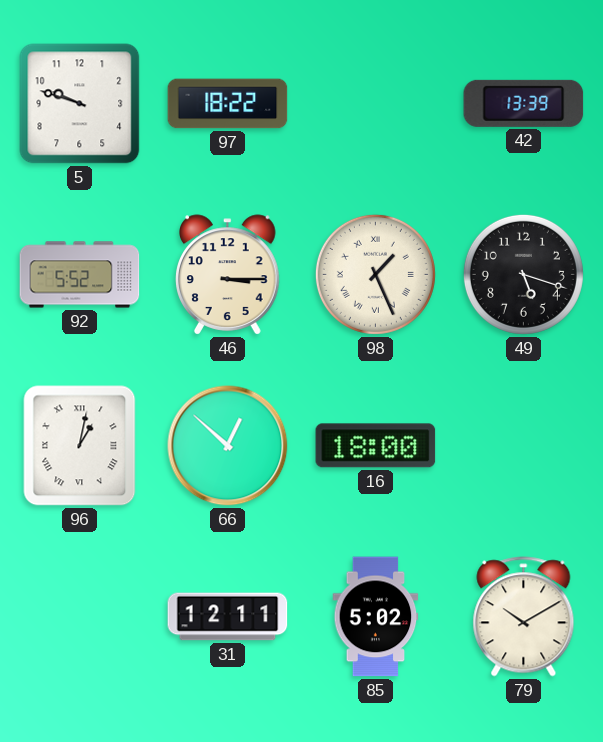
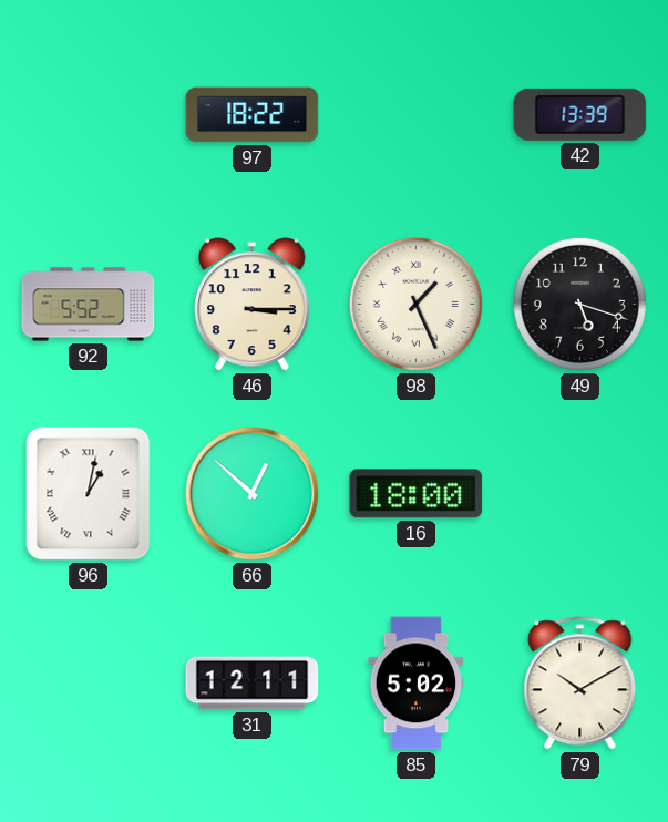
5: 9:48 -> none
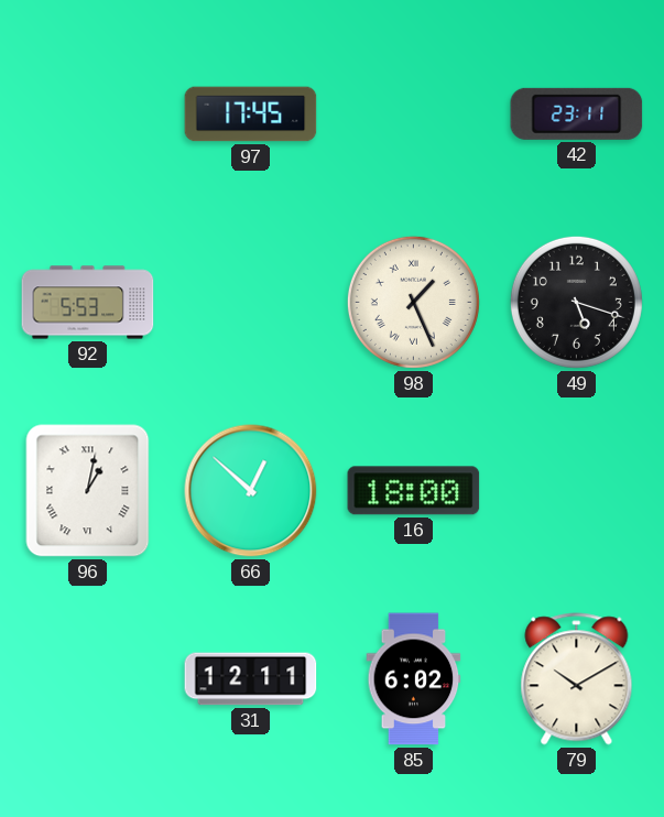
97: 18:22 -> 17:45
42: 13:39 -> 23:11
92: 5:52 -> 5:53
46: 3:15 -> none
85: 5:02 -> 6:02
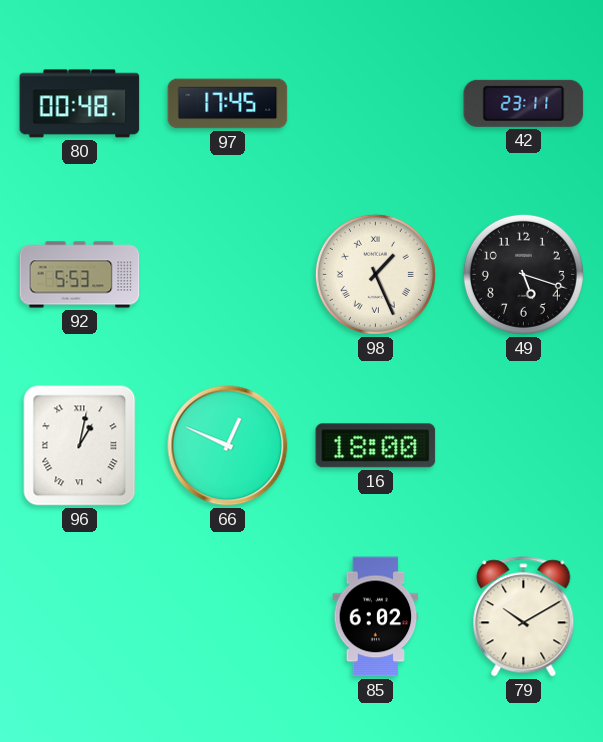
80: none -> 00:48
66: 12:52 -> 12:49
31: 12:11 -> none
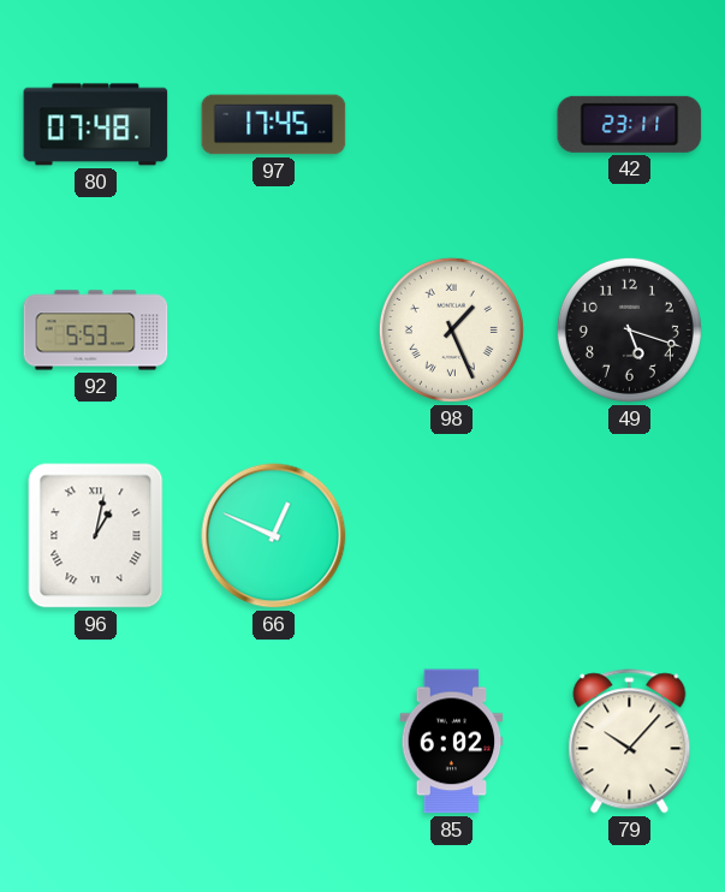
80: 00:48 -> 07:48
16: 18:00 -> none
79: 10:10 -> 10:07
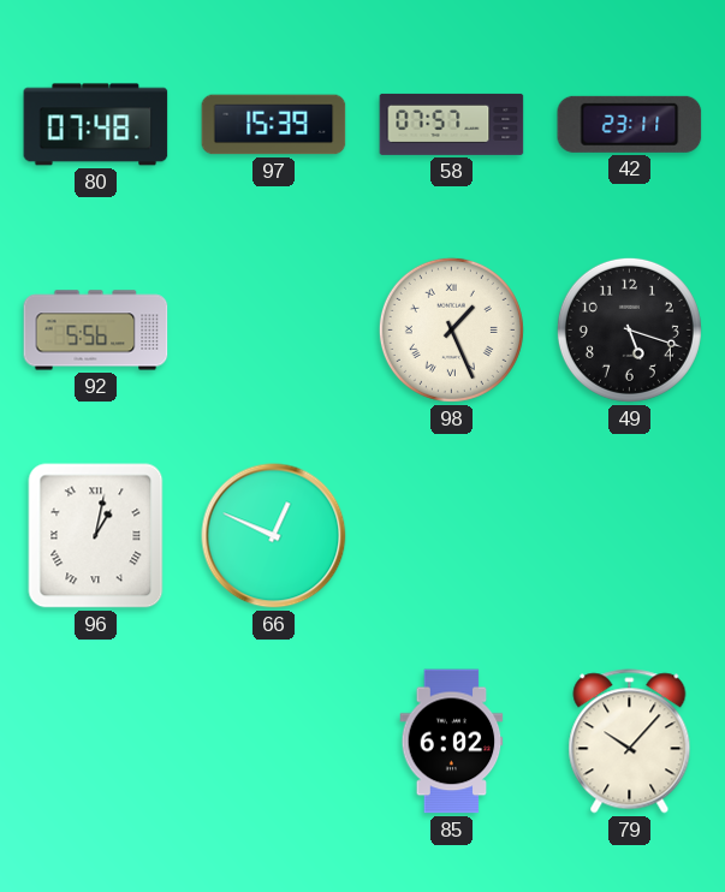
97: 17:45 -> 15:39
58: none -> 07:57
92: 5:53 -> 5:56
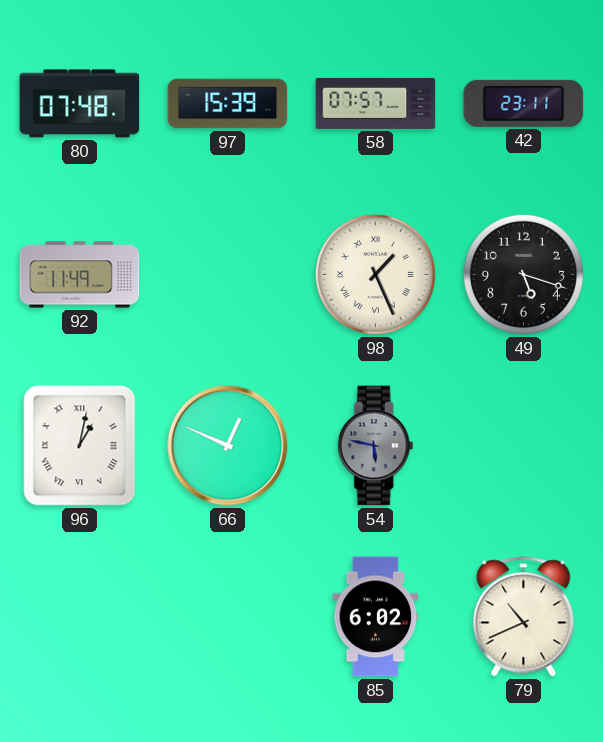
92: 5:56 -> 11:49
54: none -> 5:47
79: 10:07 -> 10:41
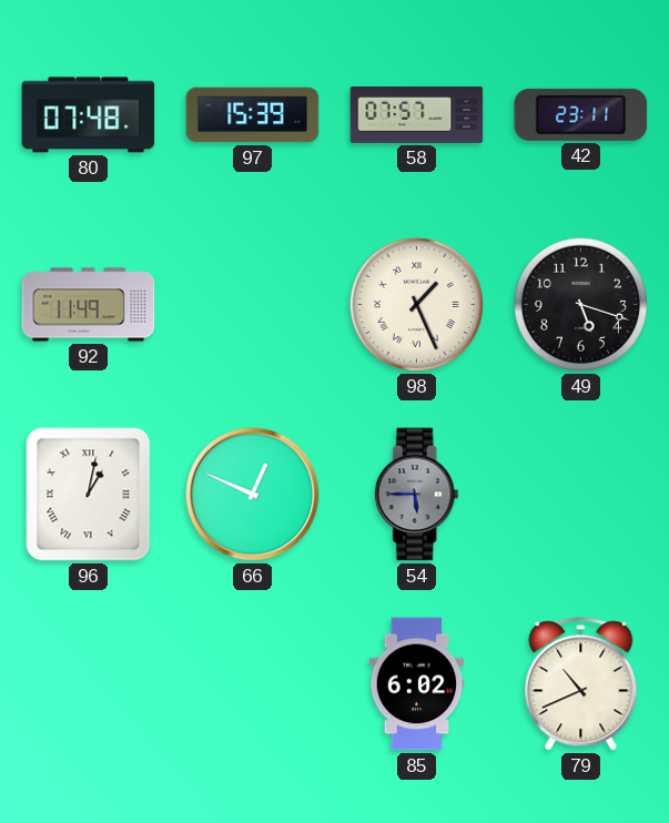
54: 5:47 -> 5:45
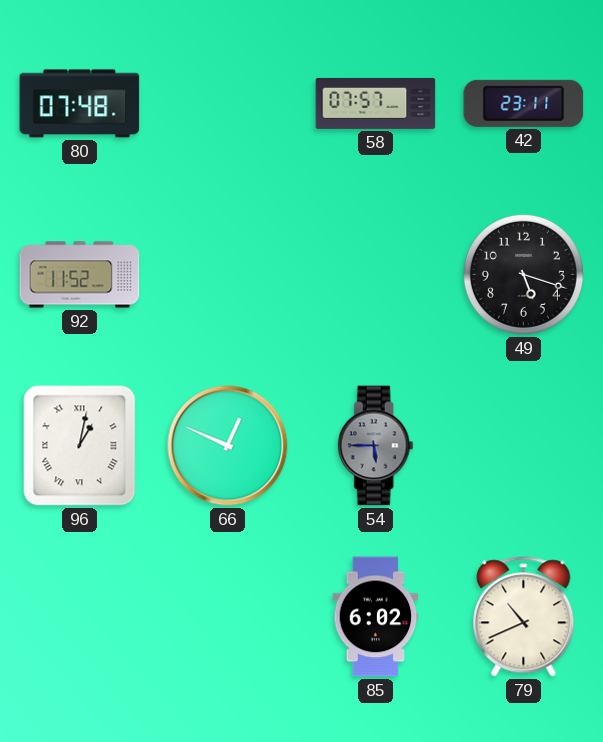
97: 15:39 -> none
92: 11:49 -> 11:52
98: 1:26 -> none
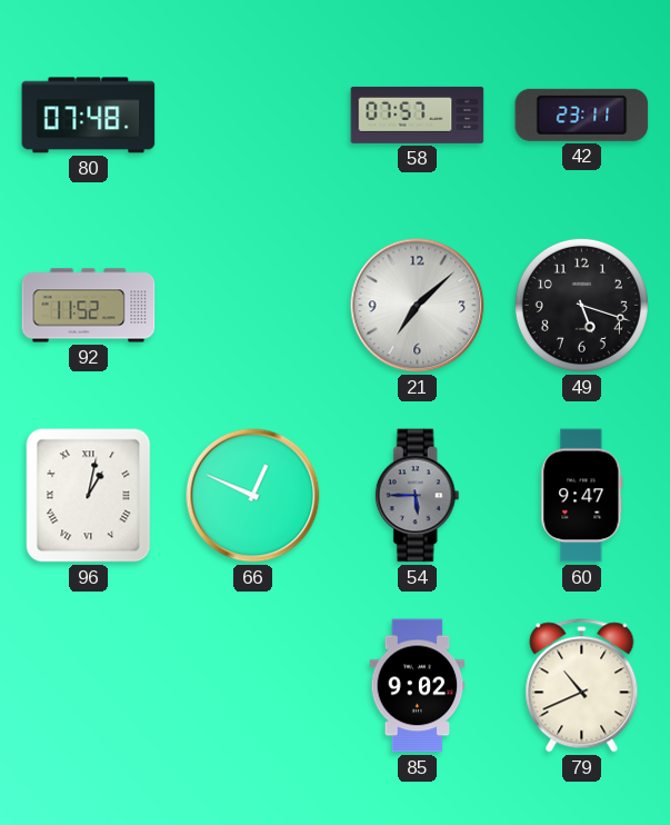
21: none -> 7:08
60: none -> 9:47
85: 6:02 -> 9:02
